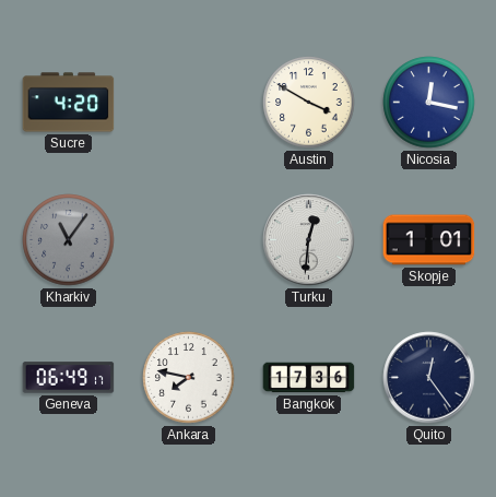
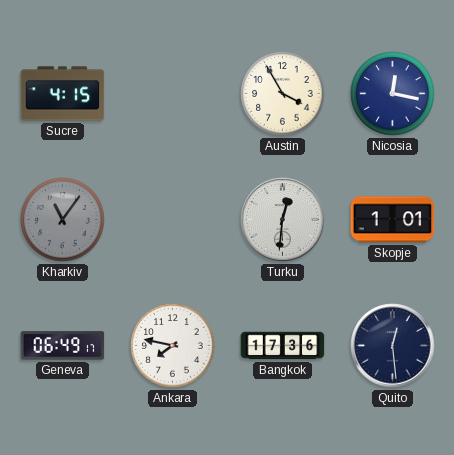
Sucre: 4:20 -> 4:15
Austin: 3:50 -> 3:55
Quito: 12:24 -> 12:29
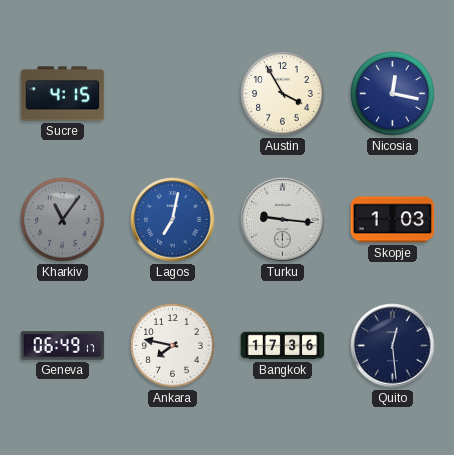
Lagos: none -> 7:02
Turku: 12:31 -> 9:16
Skopje: 1:01 -> 1:03
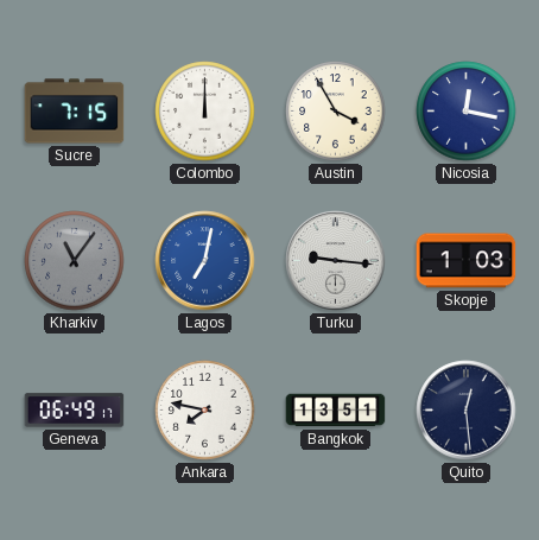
Sucre: 4:15 -> 7:15
Colombo: none -> 12:00
Bangkok: 17:36 -> 13:51
